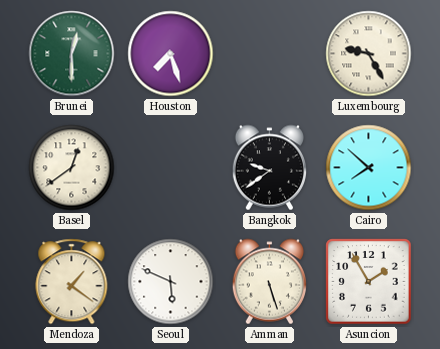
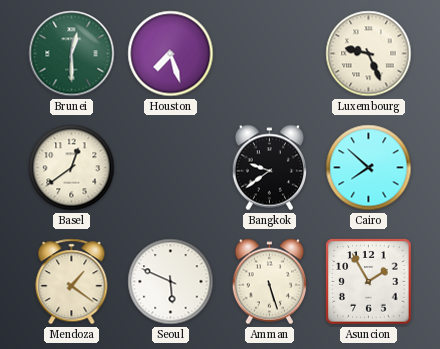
Luxembourg: 9:25 -> 9:26
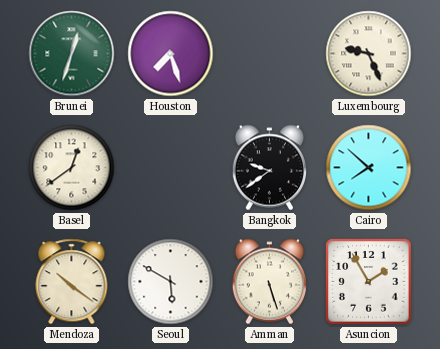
Brunei: 12:30 -> 12:33
Mendoza: 1:21 -> 10:21
Seoul: 5:49 -> 5:50
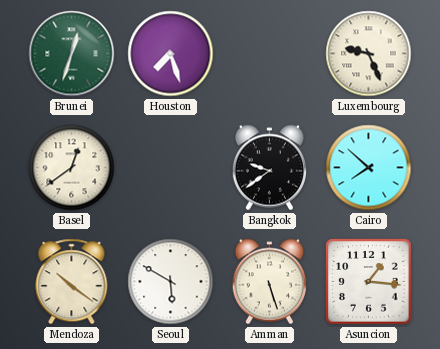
Asuncion: 1:55 -> 1:16
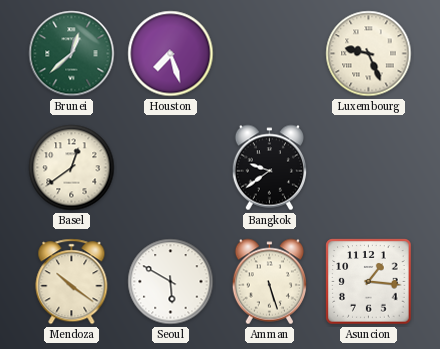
Brunei: 12:33 -> 12:38
Cairo: 7:52 -> none
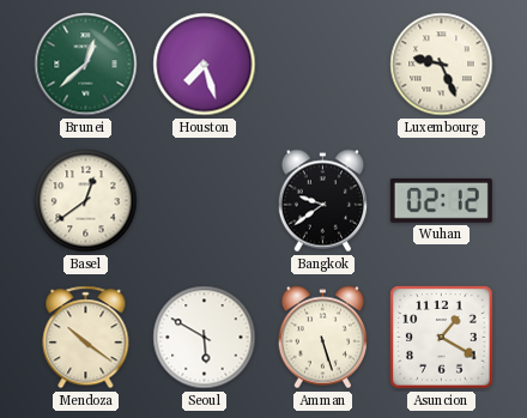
Wuhan: none -> 02:12
Asuncion: 1:16 -> 1:20
